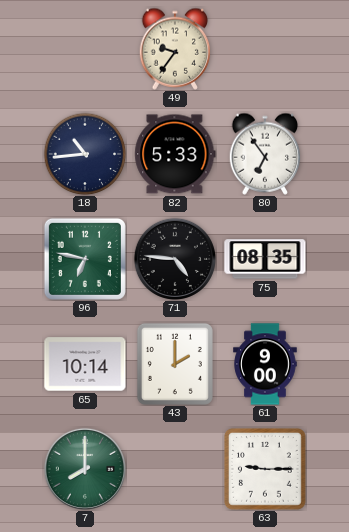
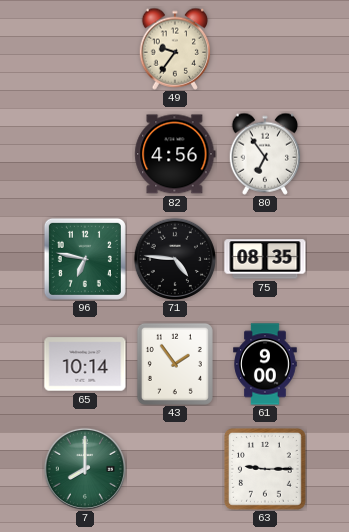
18: 10:44 -> none
82: 5:33 -> 4:56
43: 2:00 -> 1:54
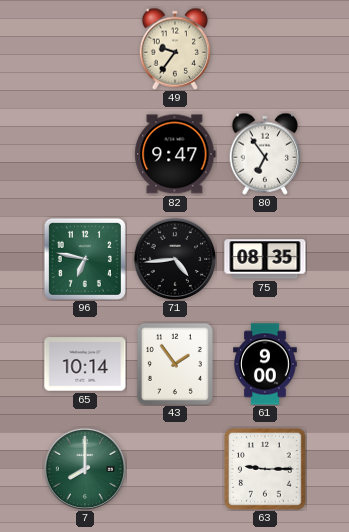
82: 4:56 -> 9:47
71: 4:46 -> 4:44
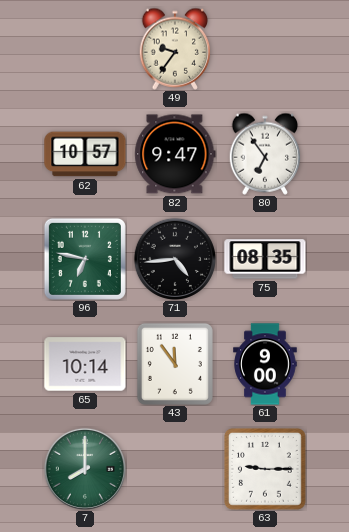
62: none -> 10:57
43: 1:54 -> 11:54
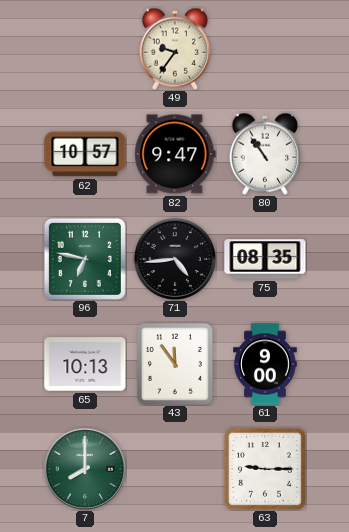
80: 6:54 -> 10:54
65: 10:14 -> 10:13
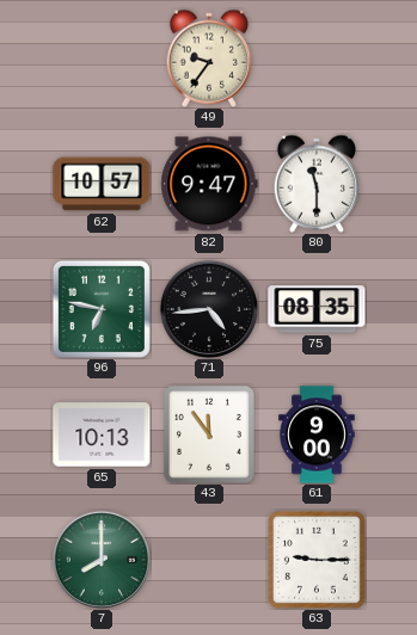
80: 10:54 -> 11:30
